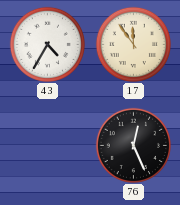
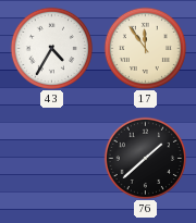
76: 12:26 -> 1:38
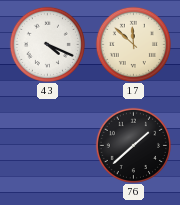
43: 4:35 -> 4:19
17: 11:54 -> 11:52
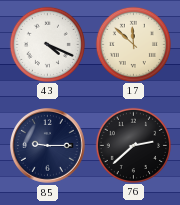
85: none -> 9:15
76: 1:38 -> 2:38
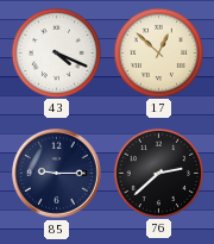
17: 11:52 -> 12:52
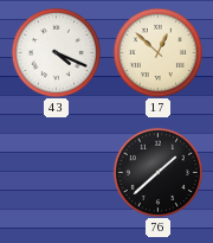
85: 9:15 -> none
76: 2:38 -> 1:38
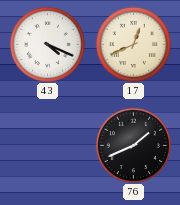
17: 12:52 -> 12:41
76: 1:38 -> 1:41
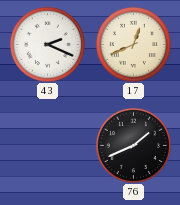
43: 4:19 -> 2:19
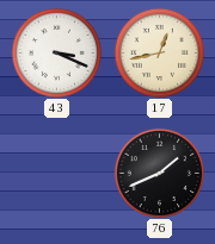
43: 2:19 -> 3:19
17: 12:41 -> 12:43
